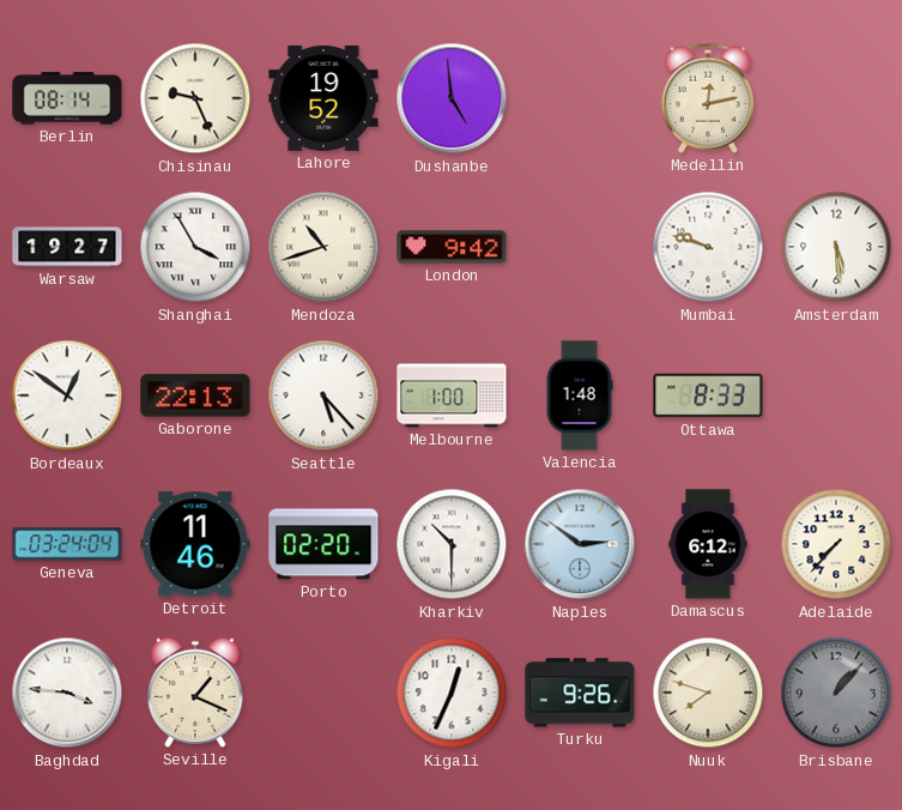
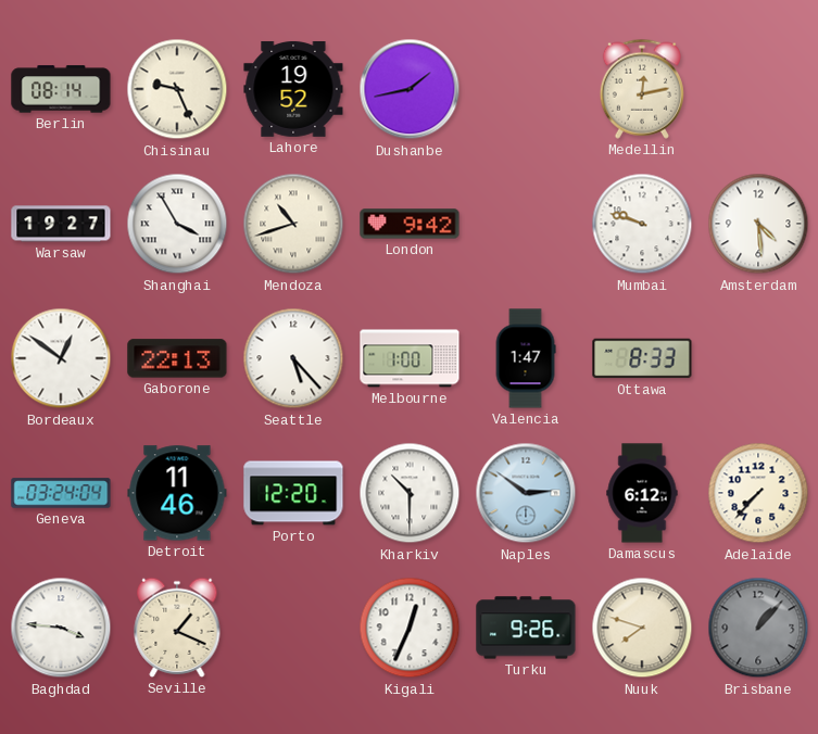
Dushanbe: 4:59 -> 1:43
Amsterdam: 5:29 -> 4:29
Valencia: 1:48 -> 1:47
Porto: 02:20 -> 12:20
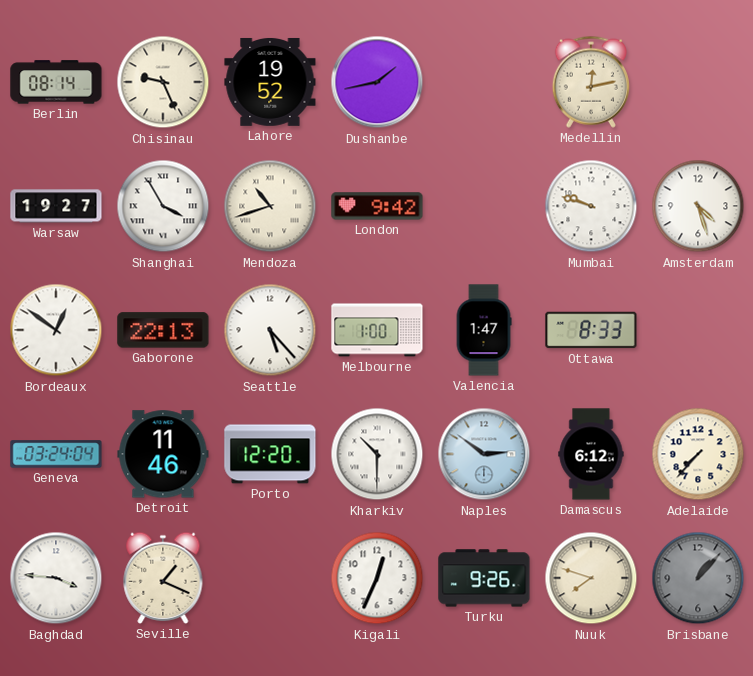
Amsterdam: 4:29 -> 4:27
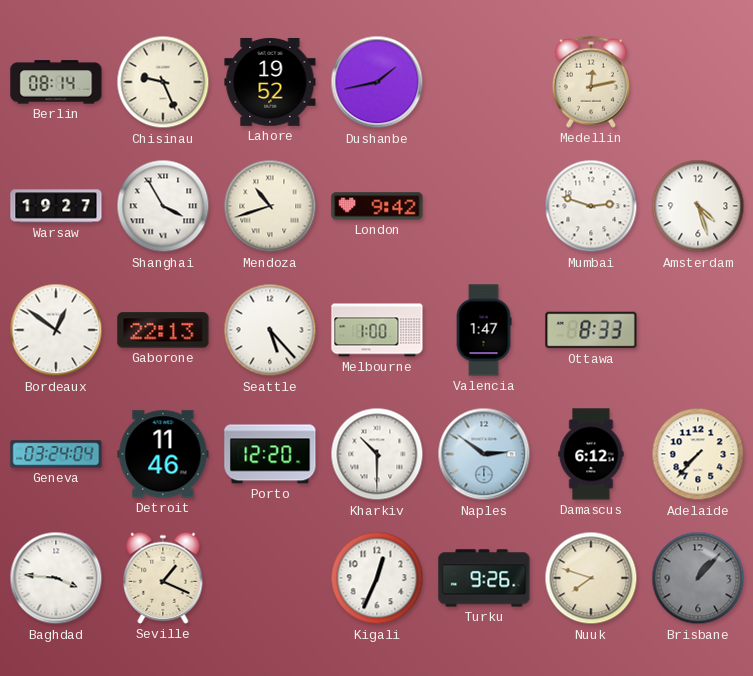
Mumbai: 9:48 -> 2:48
